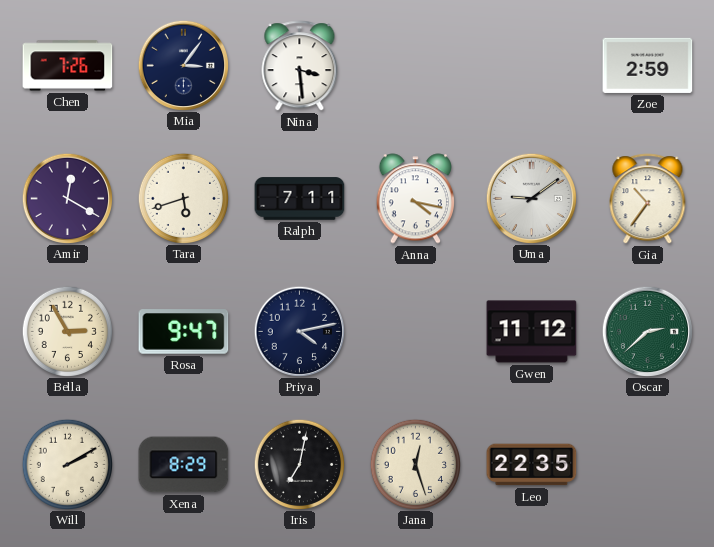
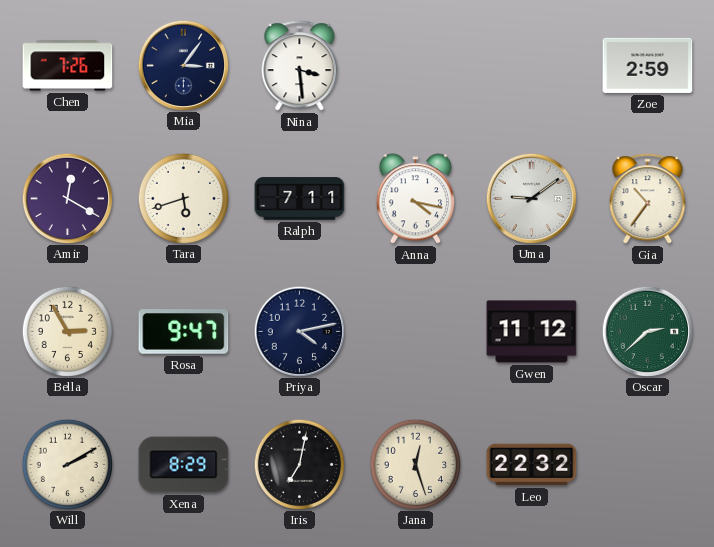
Leo: 22:35 -> 22:32
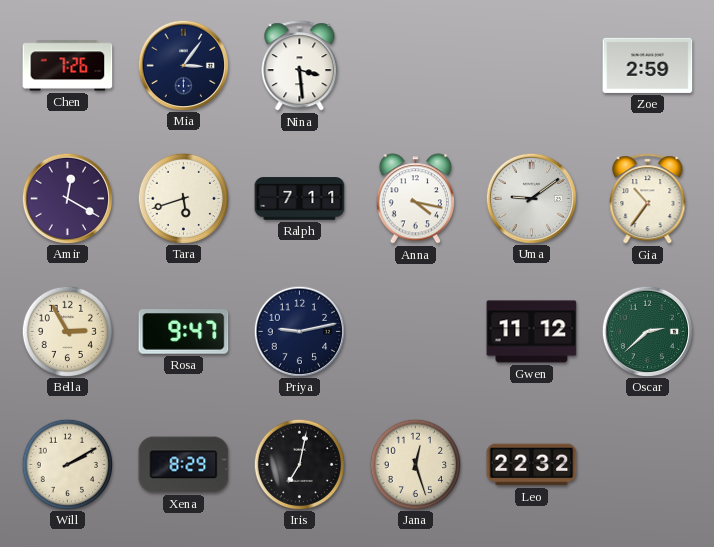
Priya: 4:13 -> 9:13
